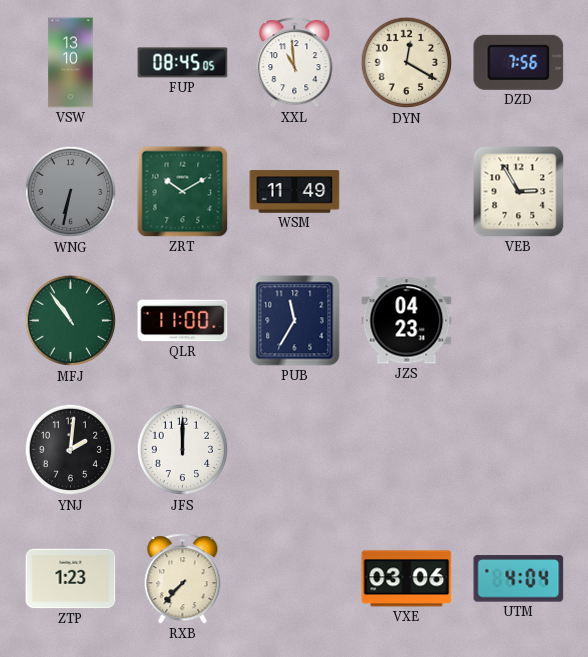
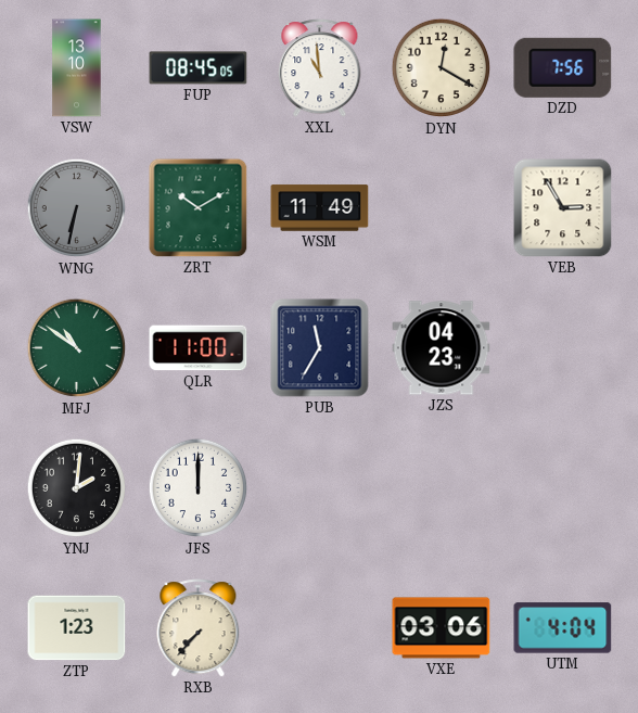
MFJ: 10:54 -> 10:51
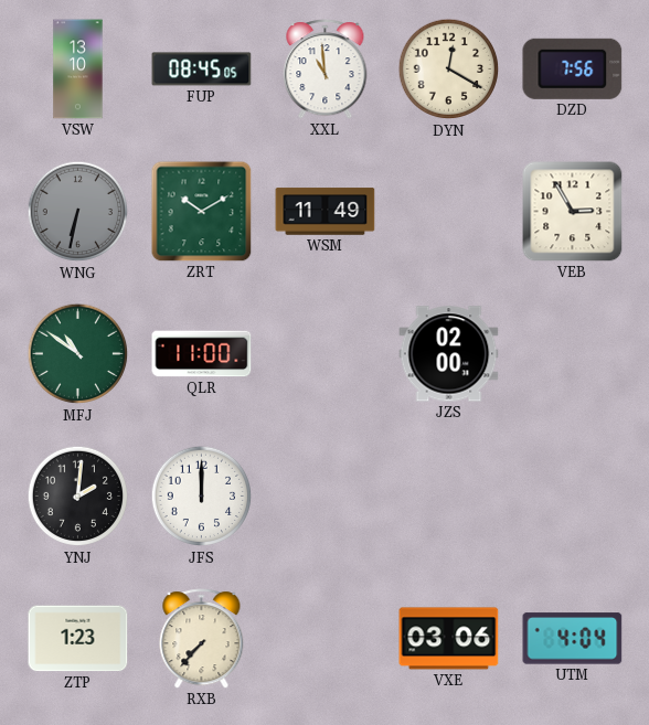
PUB: 11:35 -> none
JZS: 04:23 -> 02:00
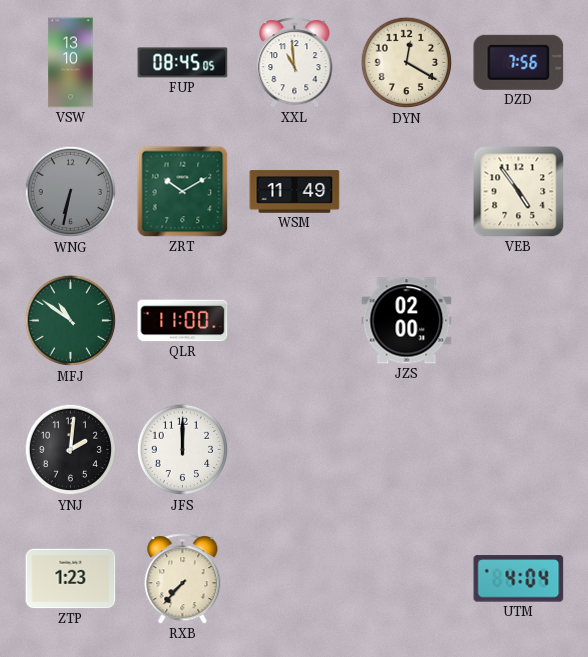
VEB: 2:55 -> 4:54
VXE: 03:06 -> none
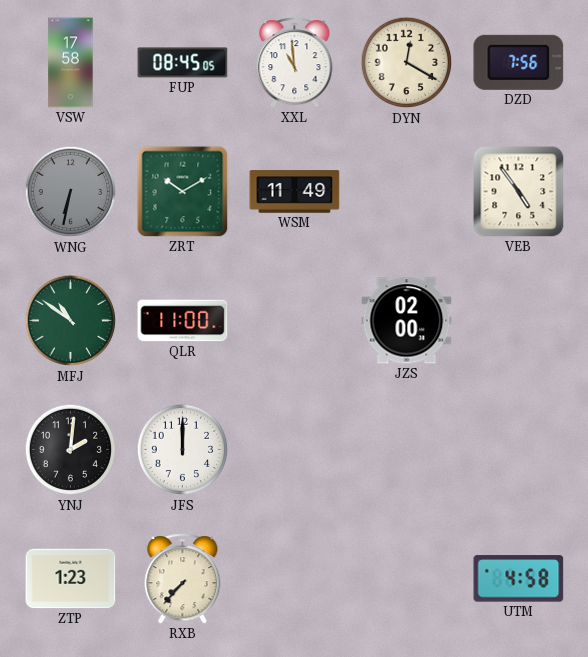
VSW: 13:10 -> 17:58
UTM: 4:04 -> 4:58
